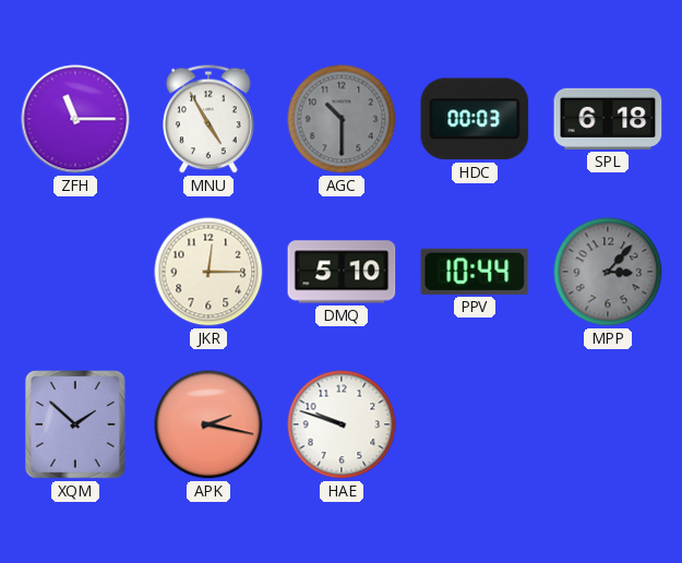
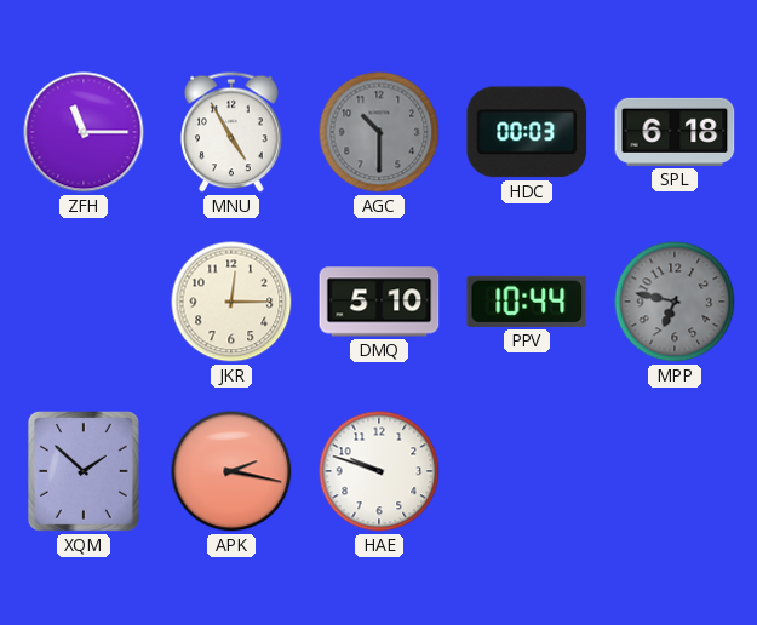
MPP: 3:07 -> 6:47
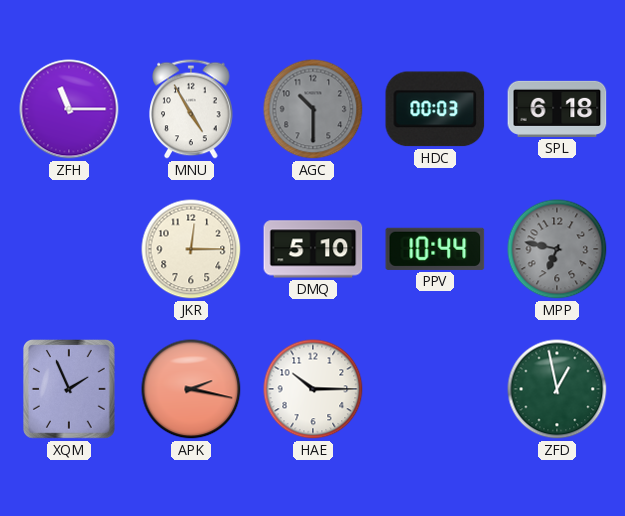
XQM: 1:52 -> 1:56
HAE: 9:48 -> 10:15
ZFD: none -> 12:58
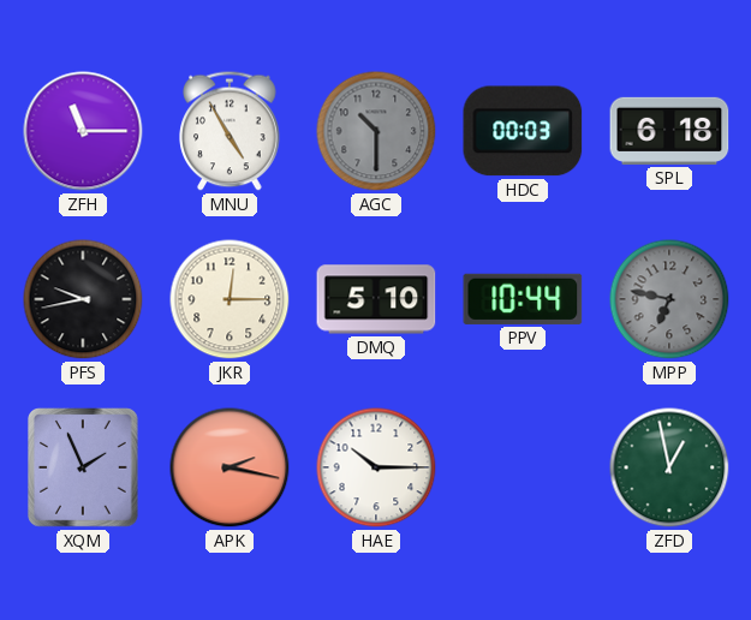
PFS: none -> 9:43
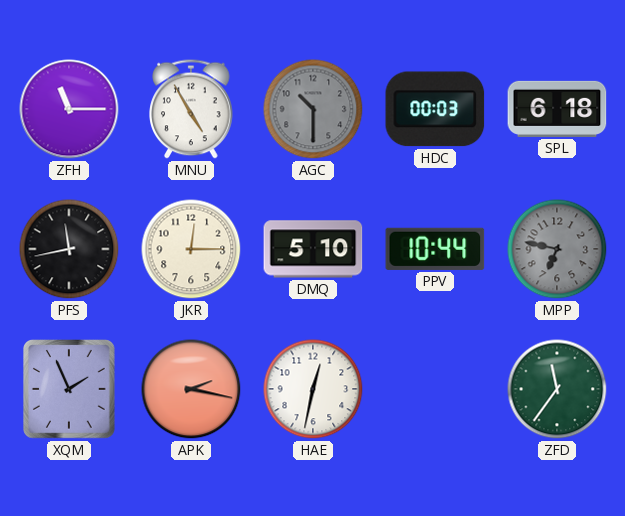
PFS: 9:43 -> 11:43
HAE: 10:15 -> 12:32
ZFD: 12:58 -> 11:36
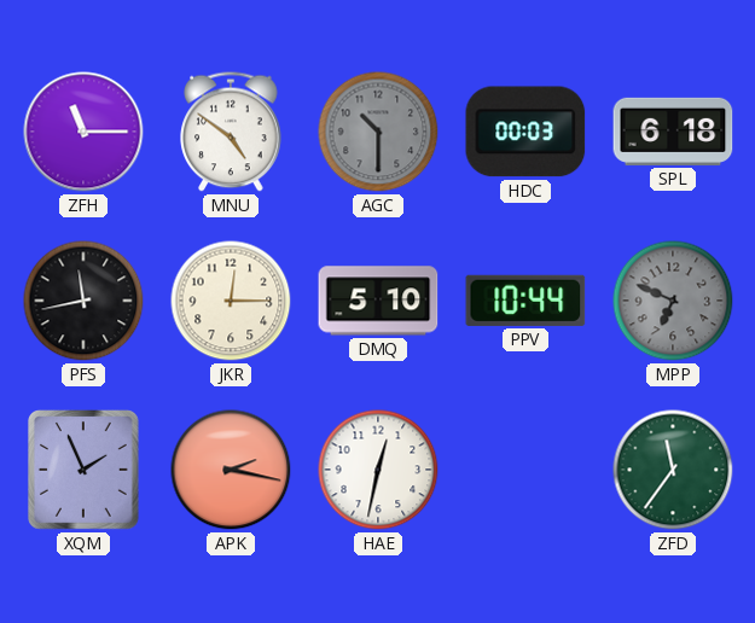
MNU: 4:55 -> 4:51
MPP: 6:47 -> 6:49
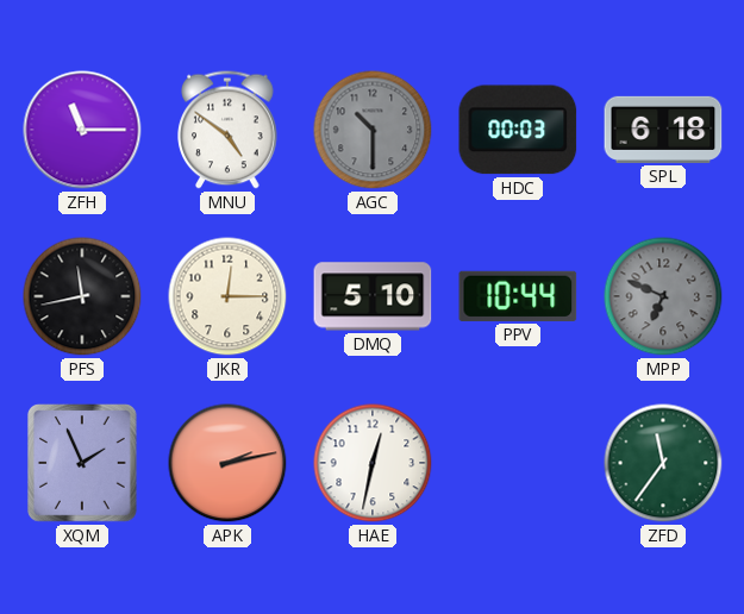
APK: 2:17 -> 2:13
